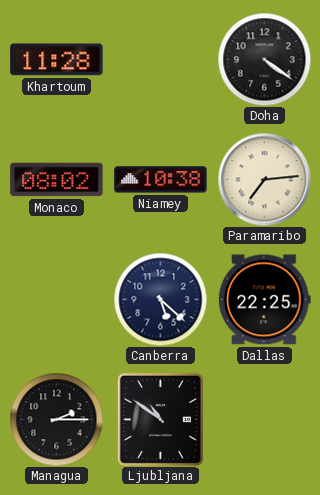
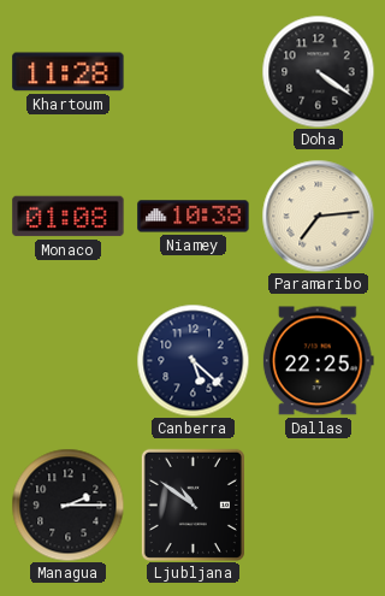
Monaco: 08:02 -> 01:08
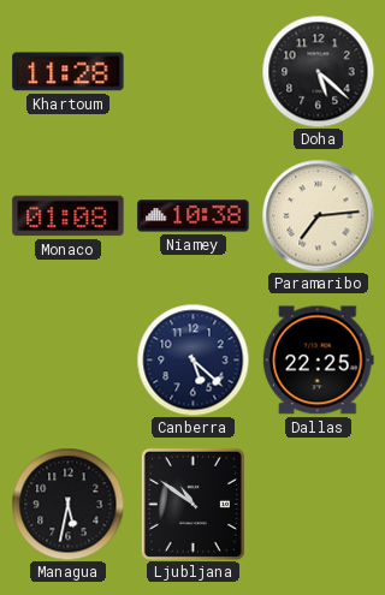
Doha: 4:21 -> 5:22
Managua: 2:15 -> 5:32
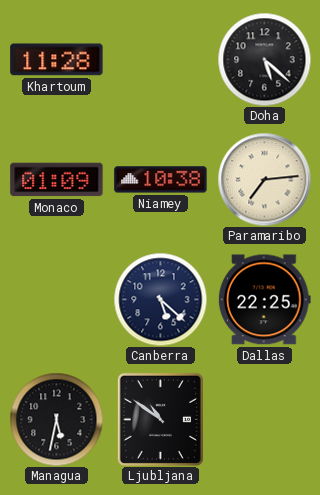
Monaco: 01:08 -> 01:09
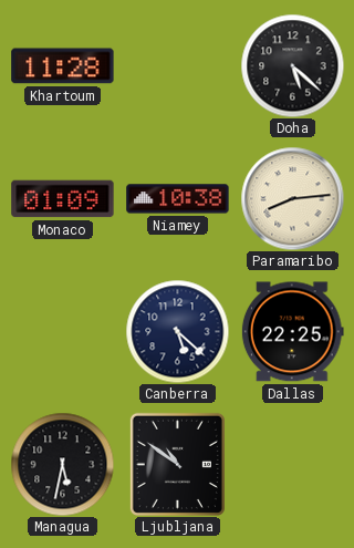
Paramaribo: 7:14 -> 8:14
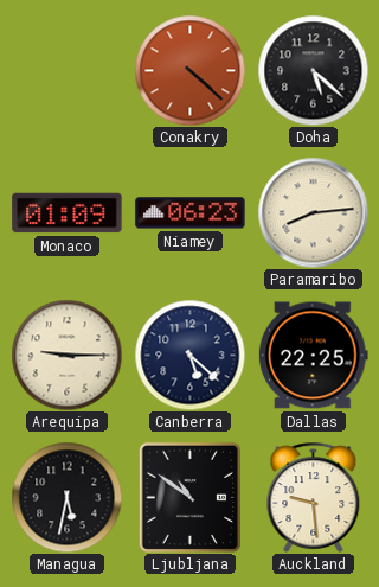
Khartoum: 11:28 -> none
Conakry: none -> 4:22
Niamey: 10:38 -> 06:23
Arequipa: none -> 9:15
Auckland: none -> 9:29
